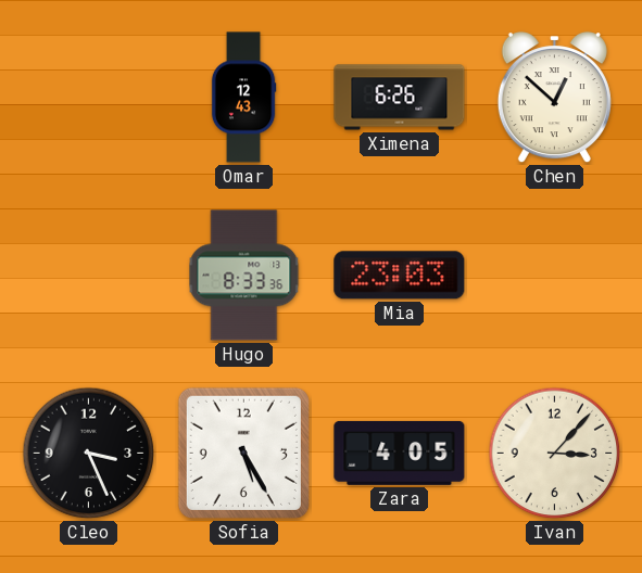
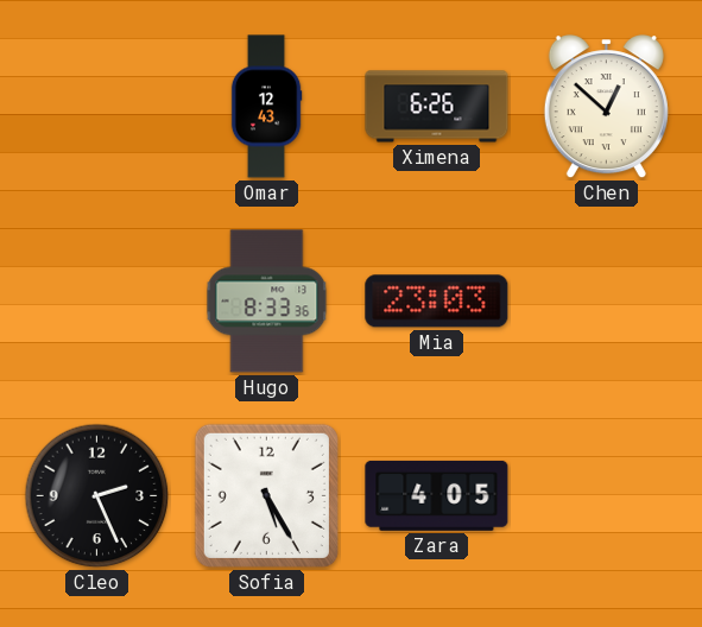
Cleo: 3:26 -> 2:26
Ivan: 3:07 -> none
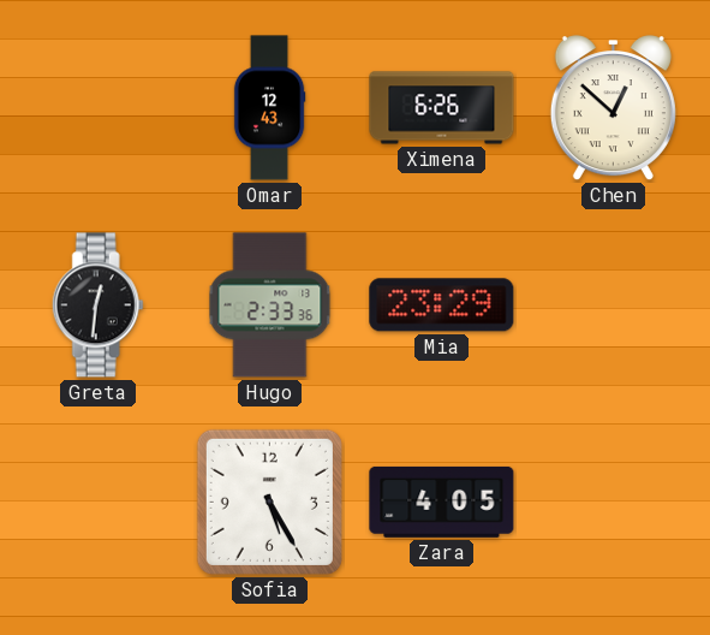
Greta: none -> 12:31
Hugo: 8:33 -> 2:33
Mia: 23:03 -> 23:29
Cleo: 2:26 -> none
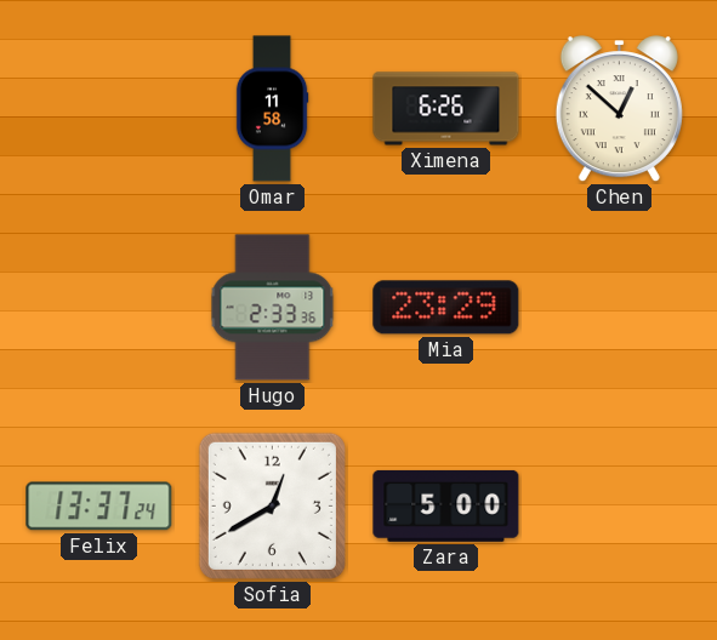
Omar: 12:43 -> 11:58
Greta: 12:31 -> none
Felix: none -> 13:37
Sofia: 5:25 -> 12:40
Zara: 4:05 -> 5:00
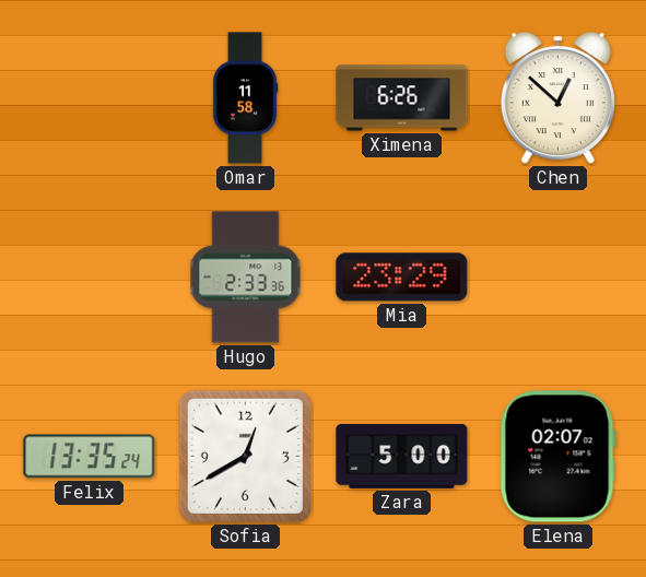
Felix: 13:37 -> 13:35
Elena: none -> 02:07
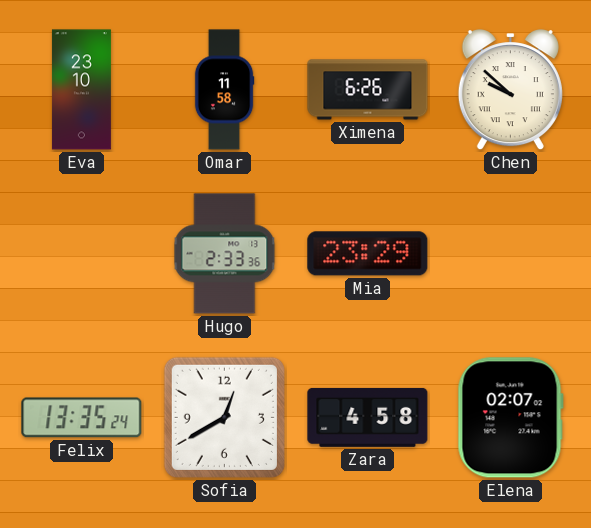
Eva: none -> 23:10
Chen: 12:52 -> 9:52
Zara: 5:00 -> 4:58
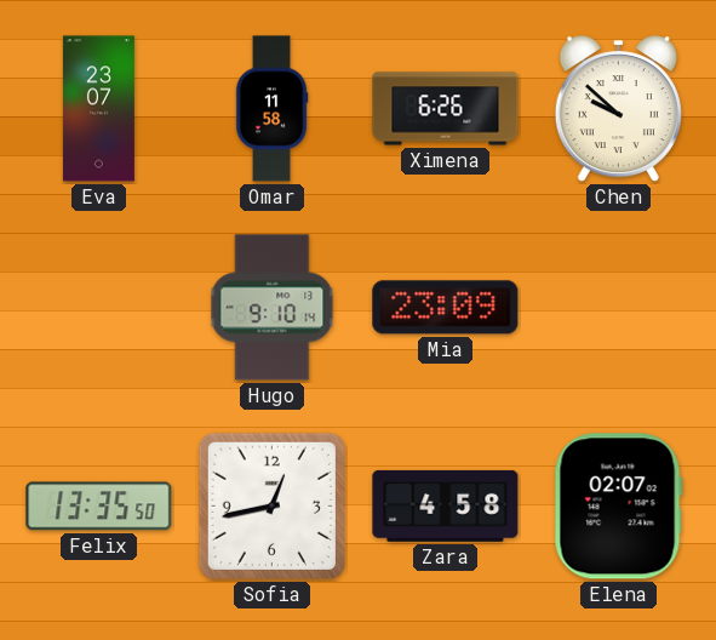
Eva: 23:10 -> 23:07
Hugo: 2:33 -> 9:10
Mia: 23:29 -> 23:09
Felix: 13:35:24 -> 13:35:50
Sofia: 12:40 -> 12:43
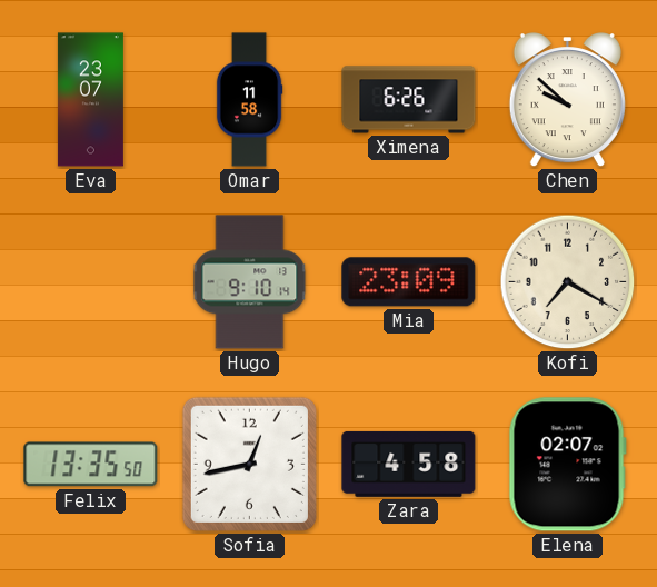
Kofi: none -> 7:20
